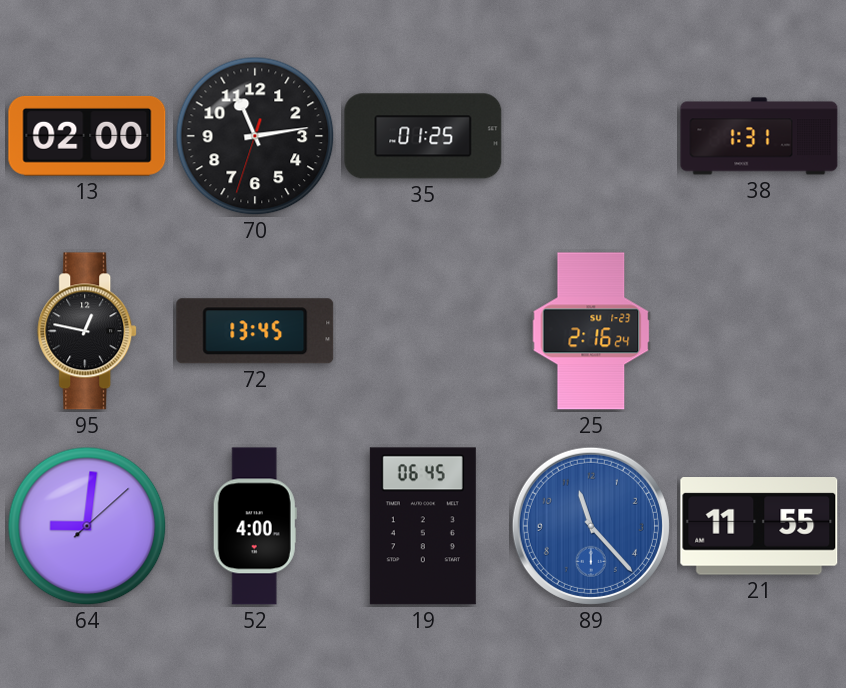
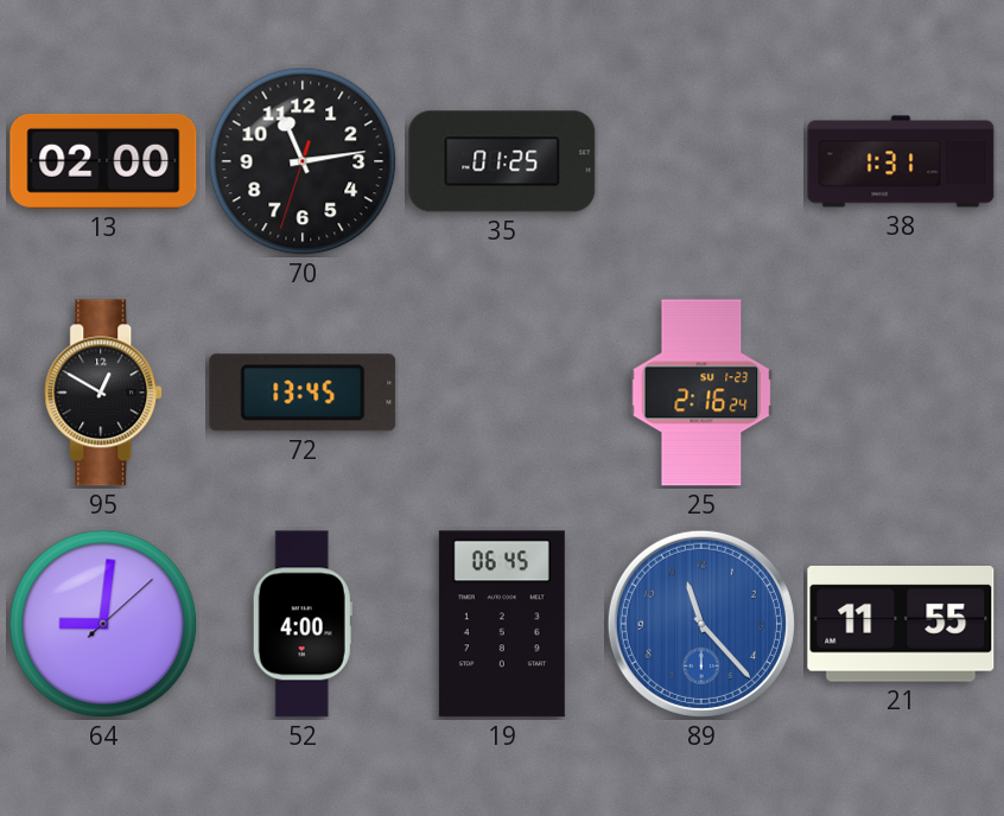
95: 12:47 -> 12:50
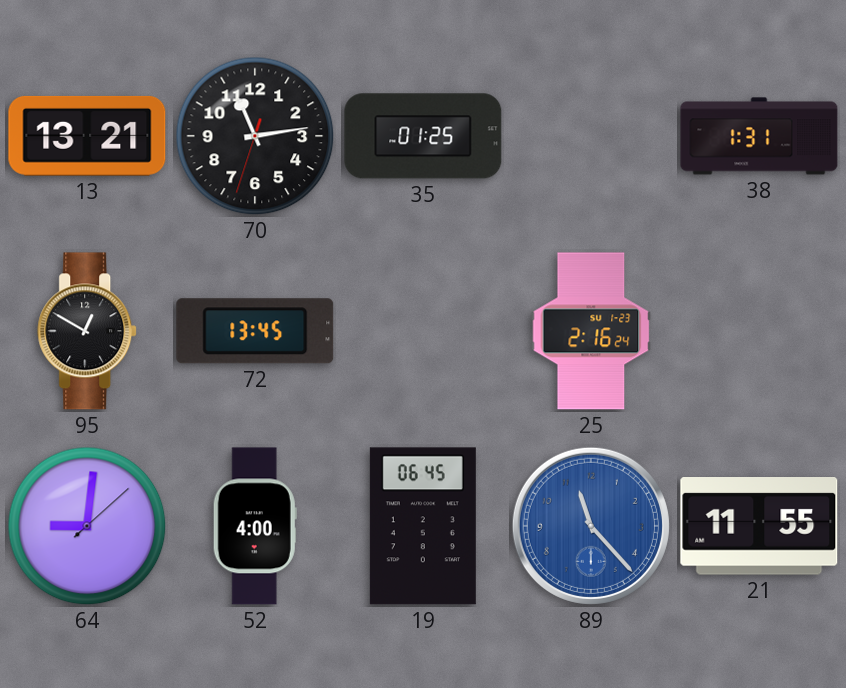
13: 02:00 -> 13:21
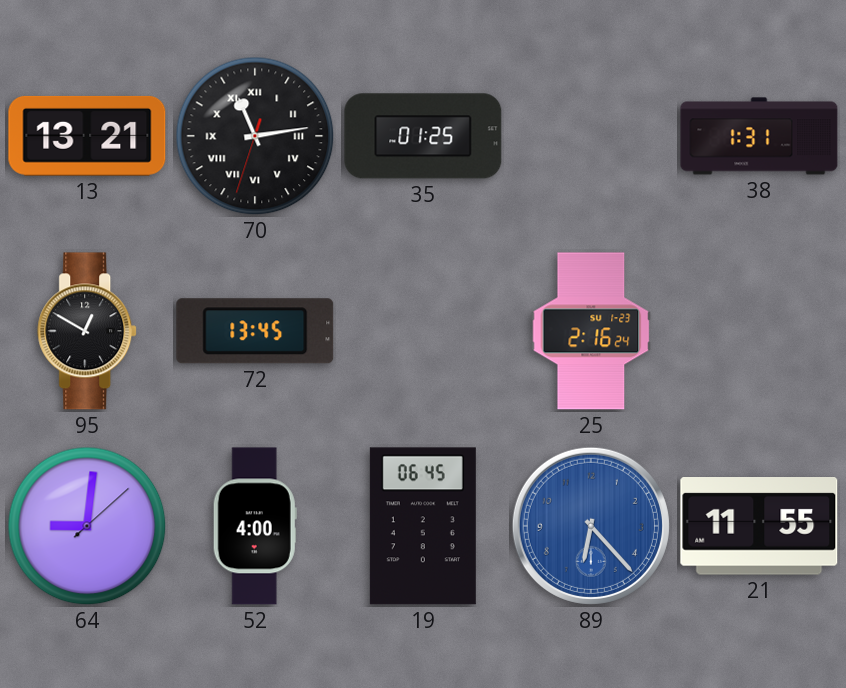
70 numerals: Arabic -> Roman
89: 11:23 -> 6:23
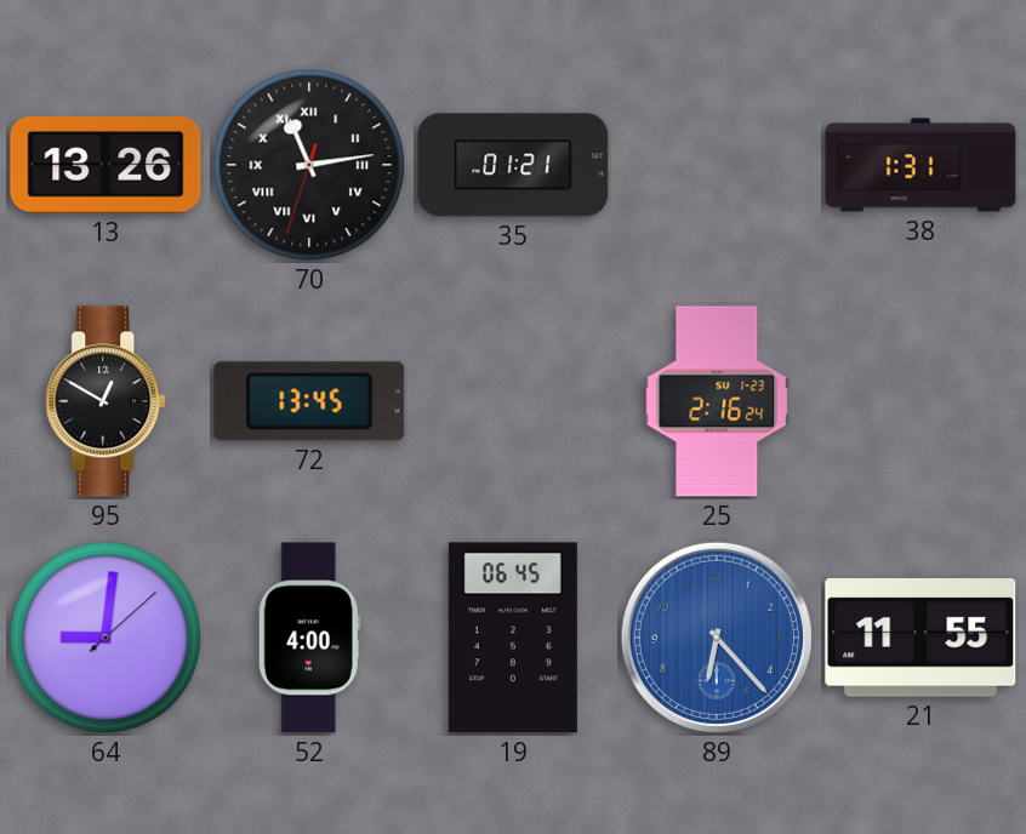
13: 13:21 -> 13:26
35: 01:25 -> 01:21
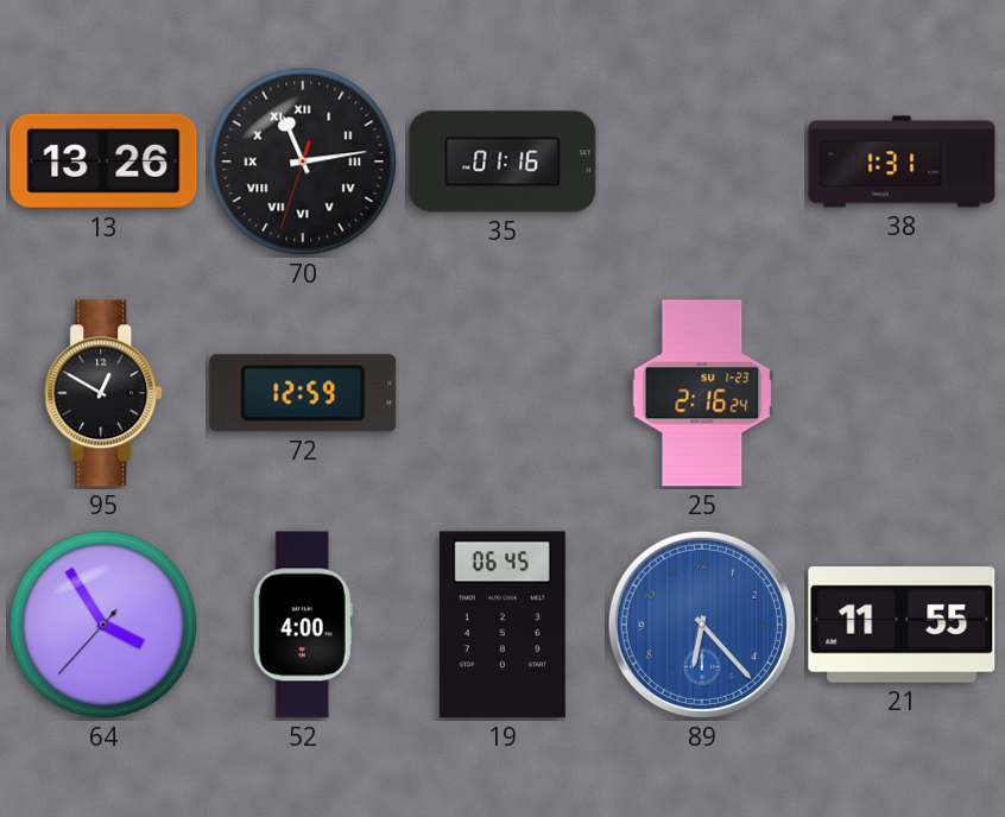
35: 01:21 -> 01:16
72: 13:45 -> 12:59
64: 9:01 -> 3:54
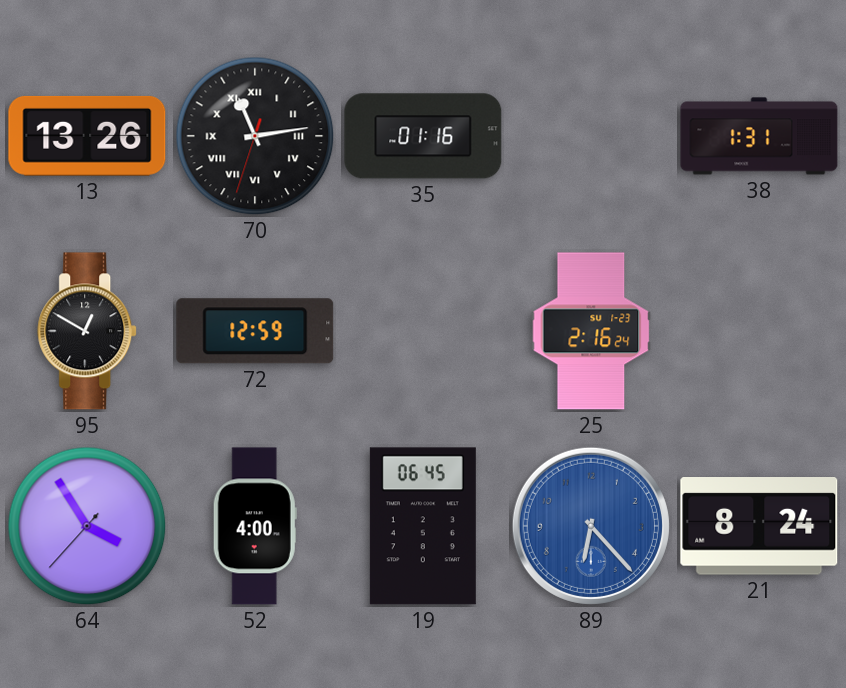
21: 11:55 -> 8:24
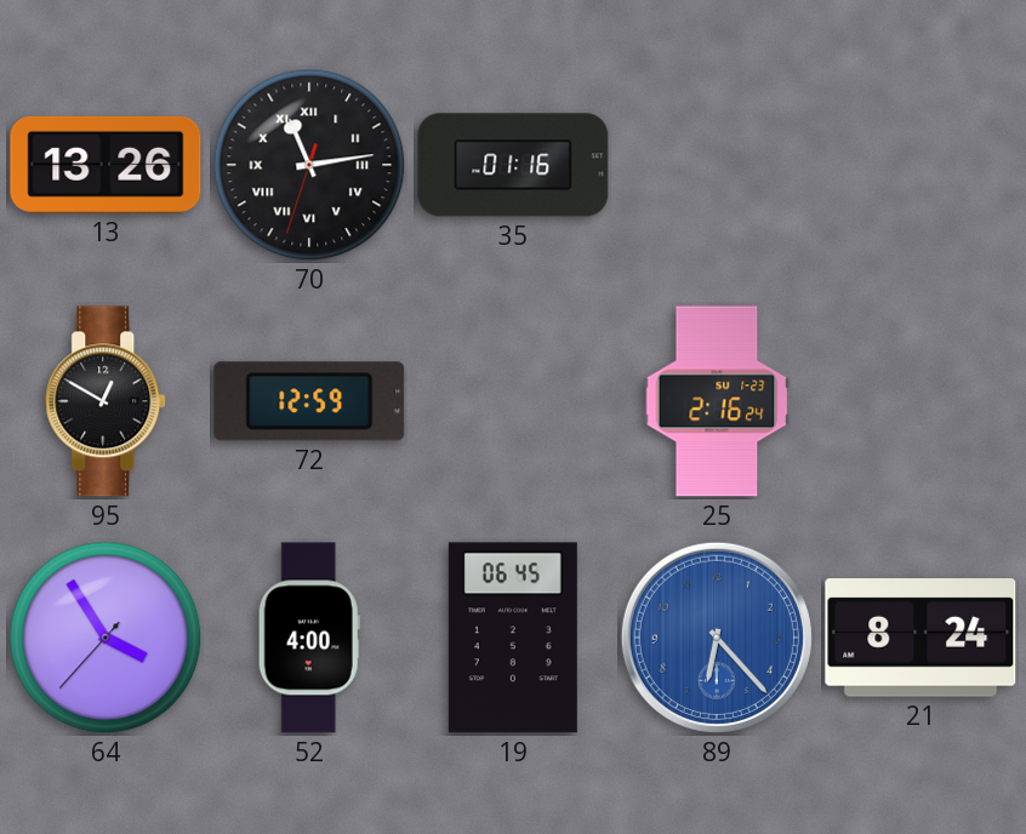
38: 1:31 -> none
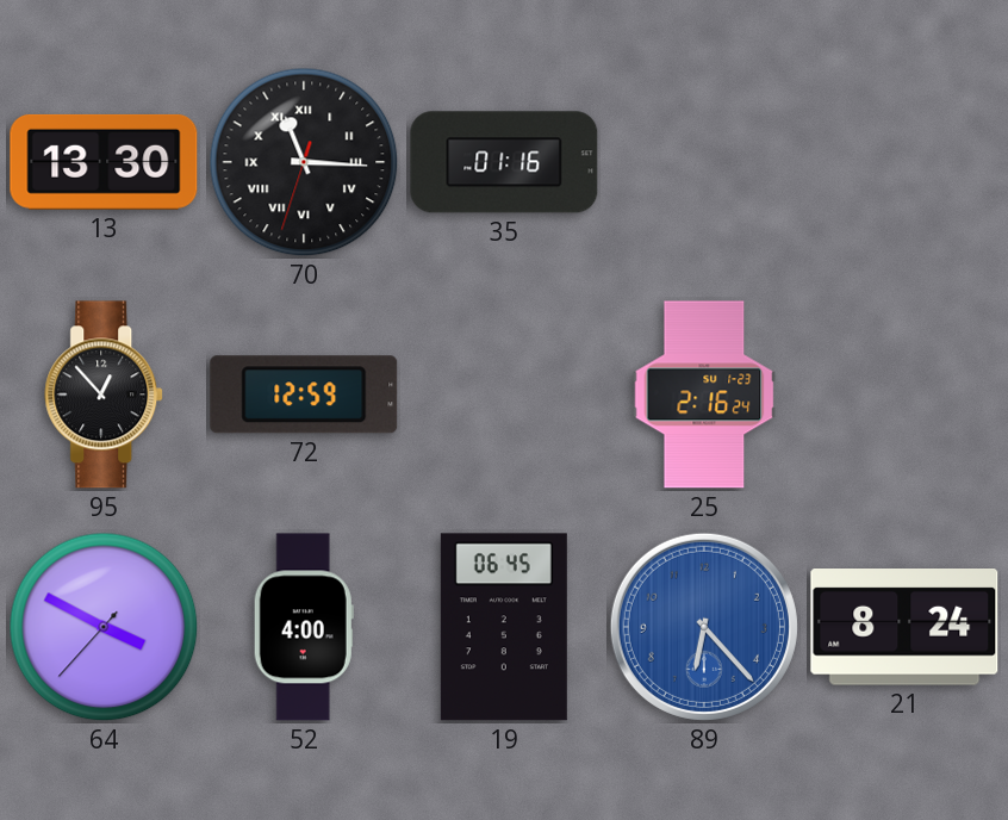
13: 13:26 -> 13:30
70: 11:13 -> 11:15
95: 12:50 -> 12:53
64: 3:54 -> 3:49
